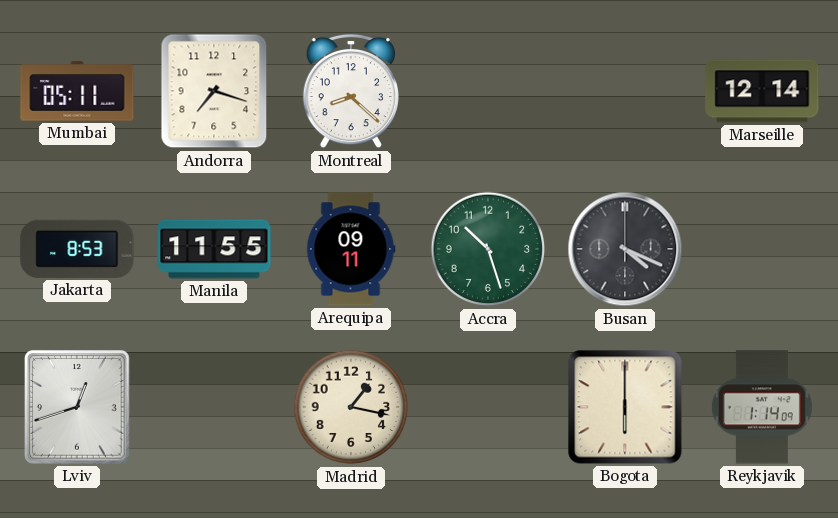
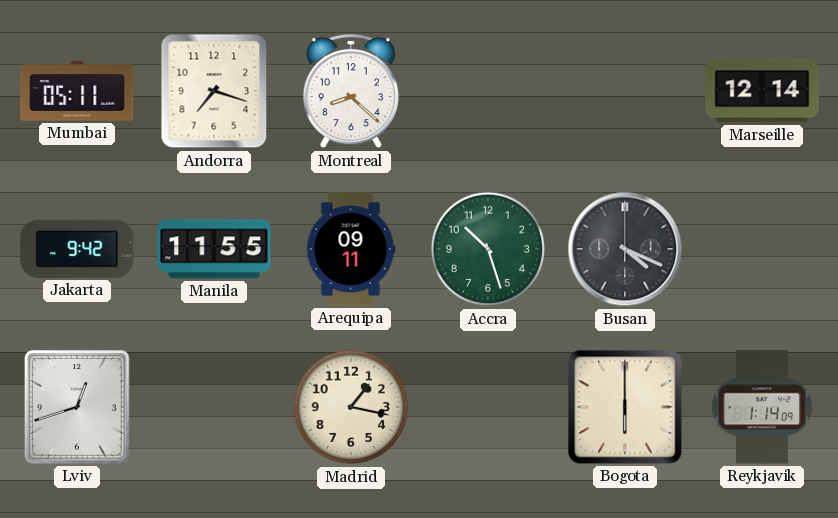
Jakarta: 8:53 -> 9:42
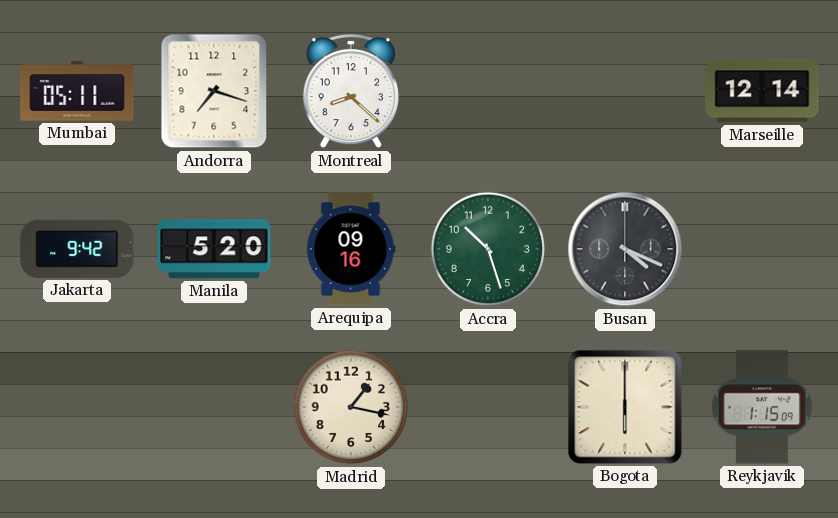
Manila: 11:55 -> 5:20
Arequipa: 09:11 -> 09:16
Lviv: 12:42 -> none
Reykjavik: 1:14 -> 1:15
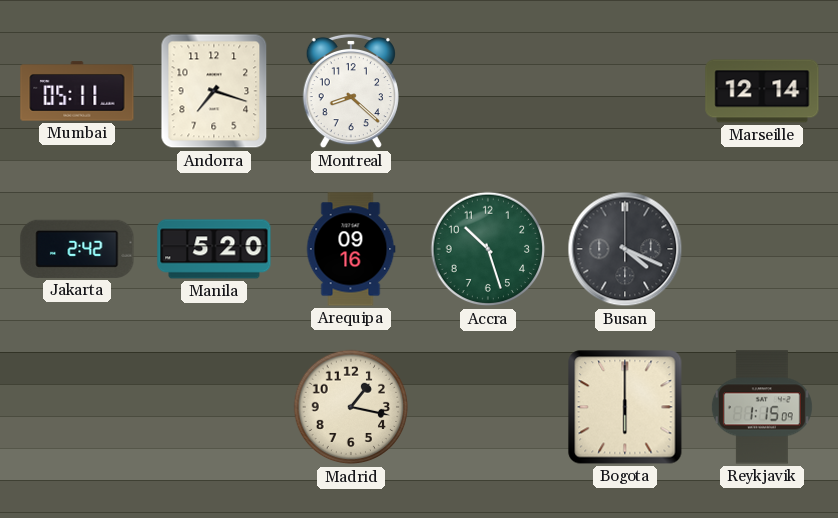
Jakarta: 9:42 -> 2:42
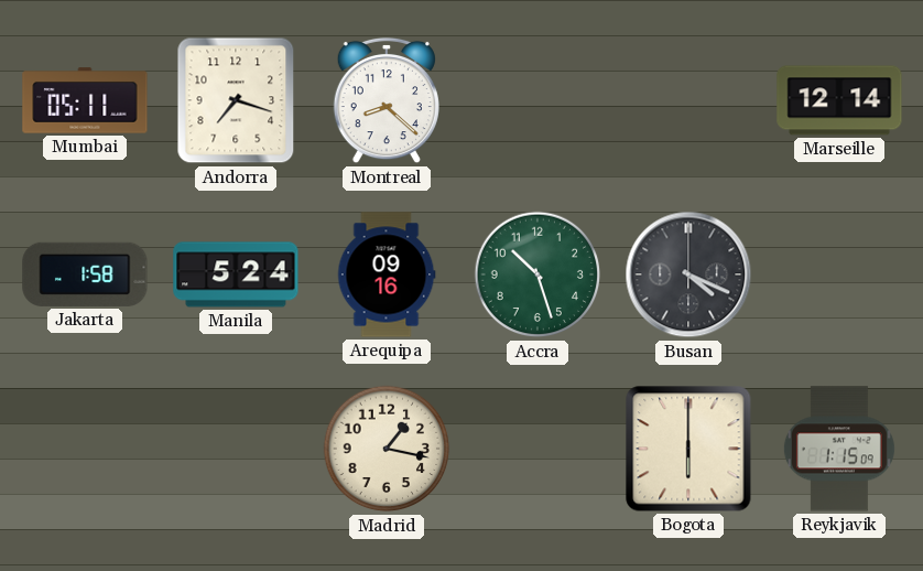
Jakarta: 2:42 -> 1:58
Manila: 5:20 -> 5:24
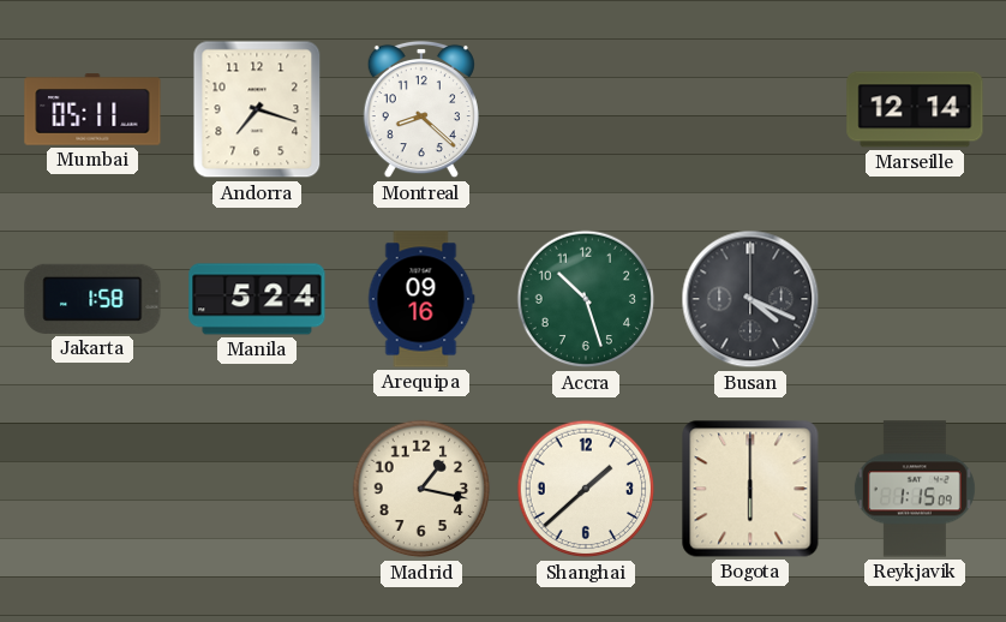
Shanghai: none -> 1:38
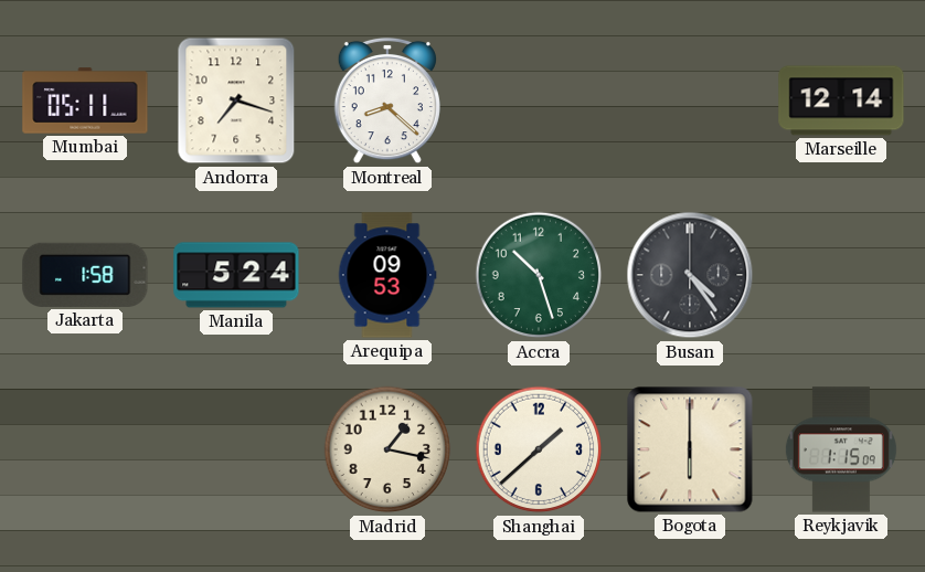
Arequipa: 09:16 -> 09:53
Busan: 4:19 -> 4:24
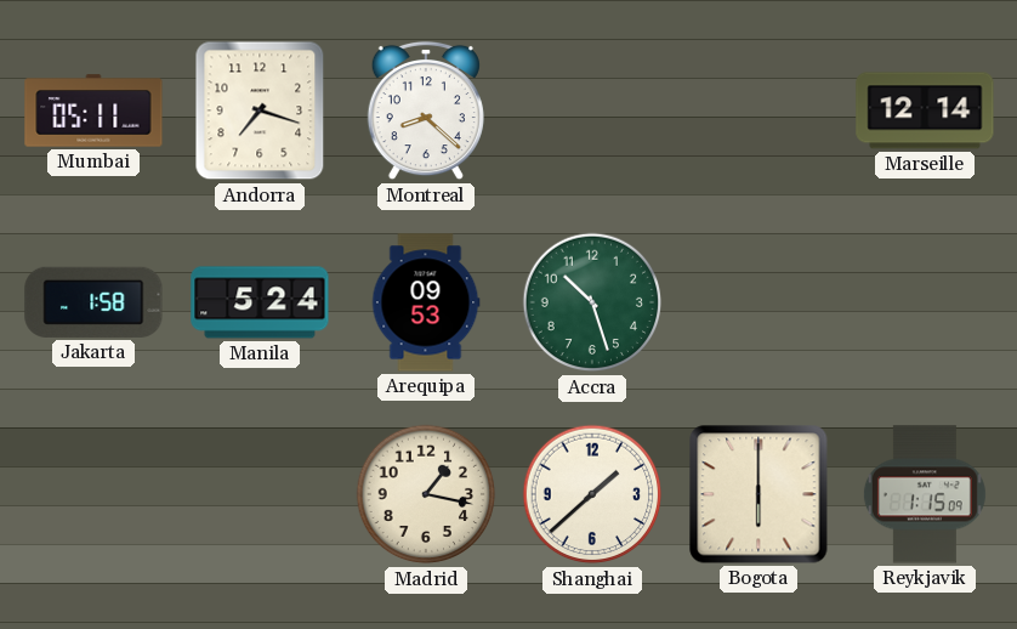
Busan: 4:24 -> none
